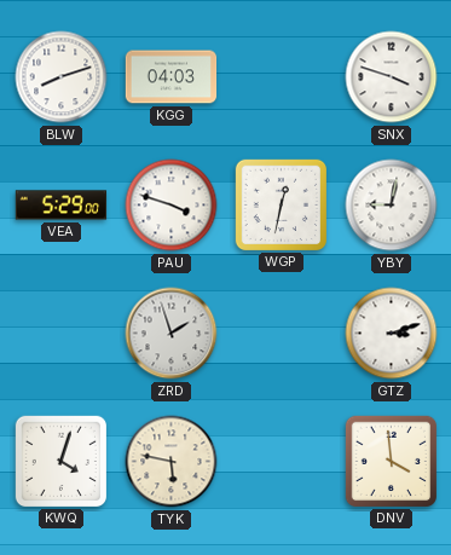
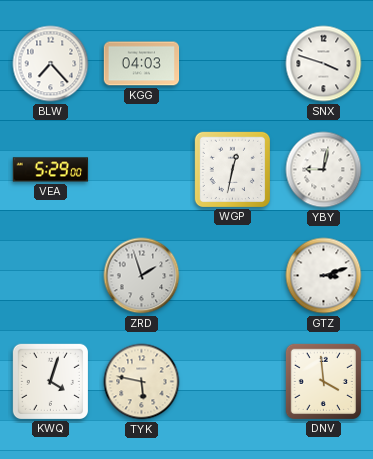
BLW: 8:12 -> 7:23
PAU: 3:48 -> none
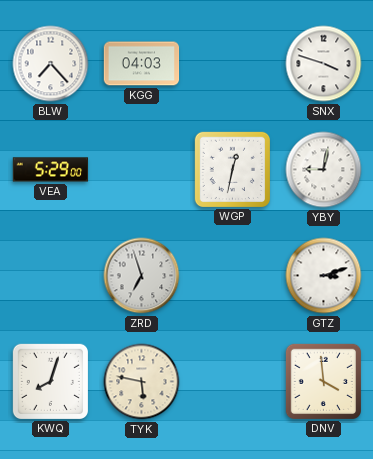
ZRD: 1:57 -> 6:57
KWQ: 4:03 -> 8:03
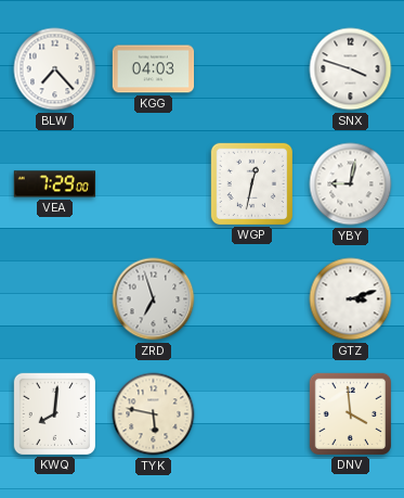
VEA: 5:29 -> 7:29
KWQ: 8:03 -> 8:01
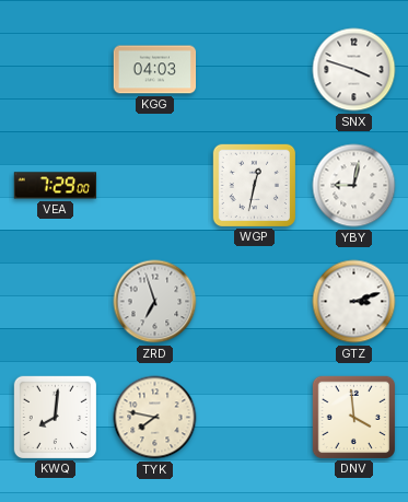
BLW: 7:23 -> none
TYK: 5:47 -> 7:47
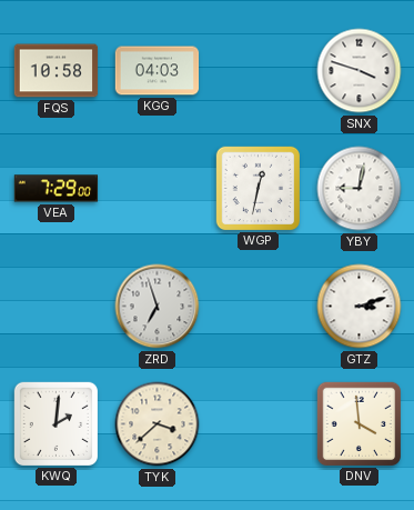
FQS: none -> 10:58
KWQ: 8:01 -> 2:01
TYK: 7:47 -> 3:38
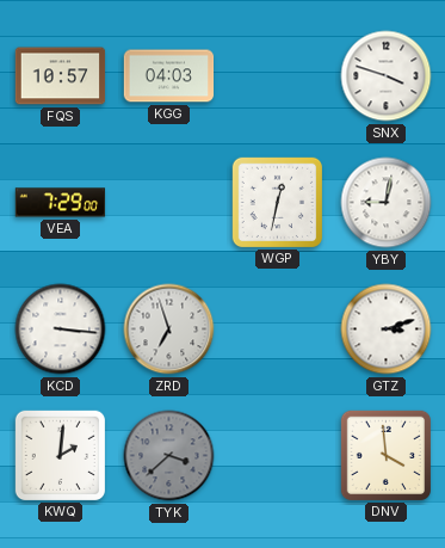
FQS: 10:58 -> 10:57
KCD: none -> 3:16
TYK dial: cream -> grey
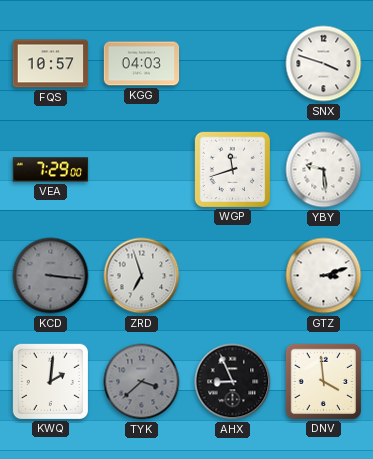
WGP: 12:32 -> 11:42
YBY: 9:02 -> 9:29
KCD dial: white -> grey
AHX: none -> 8:56
